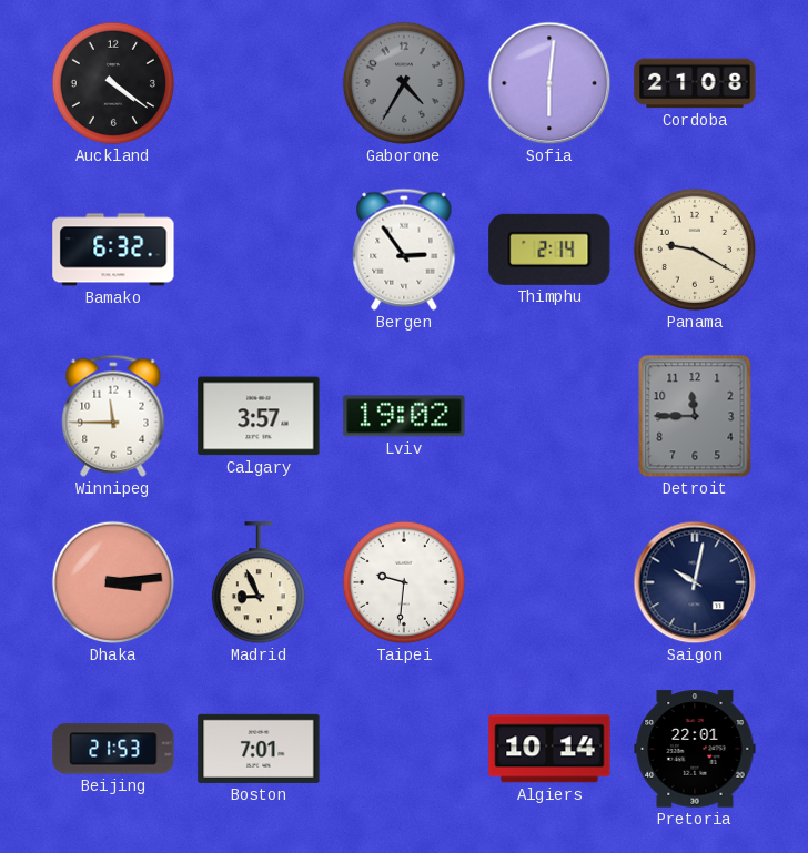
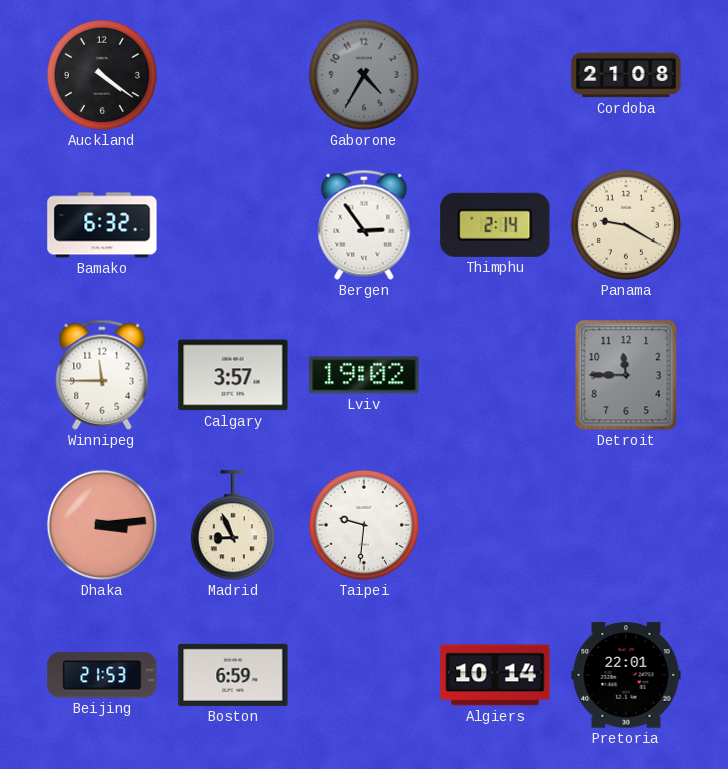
Sofia: 6:01 -> none
Saigon: 10:02 -> none
Boston: 7:01 -> 6:59
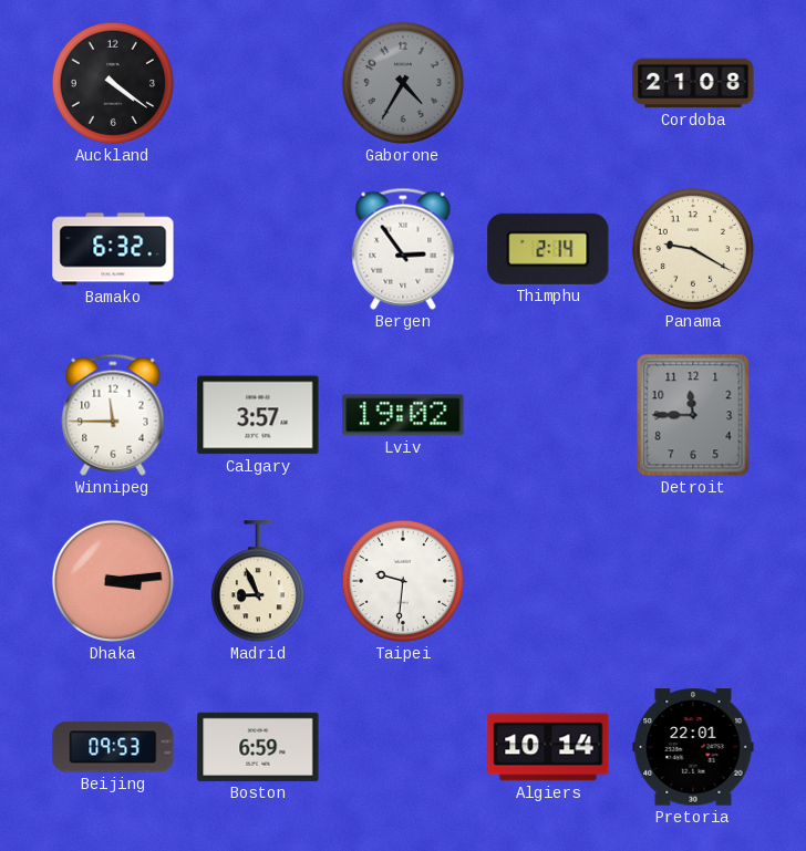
Beijing: 21:53 -> 09:53
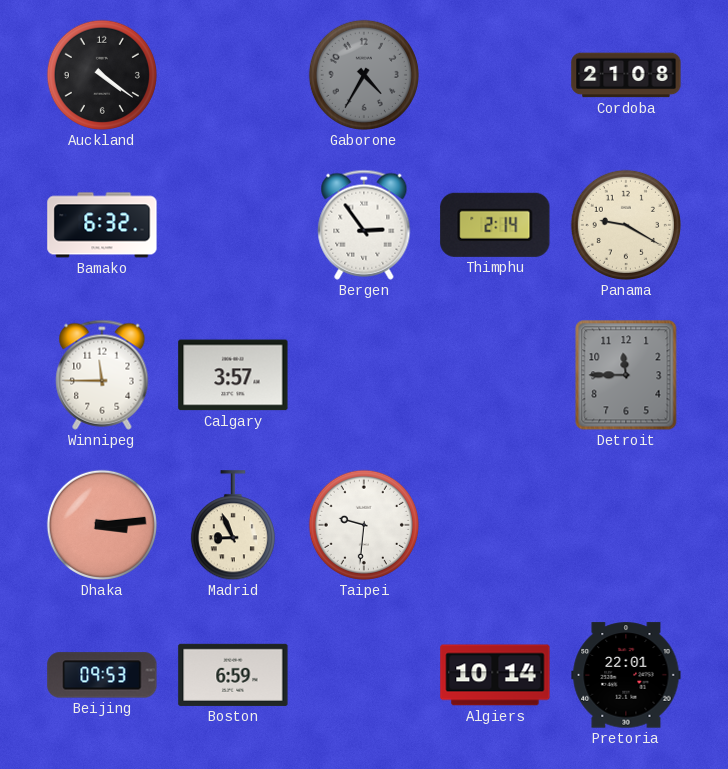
Lviv: 19:02 -> none
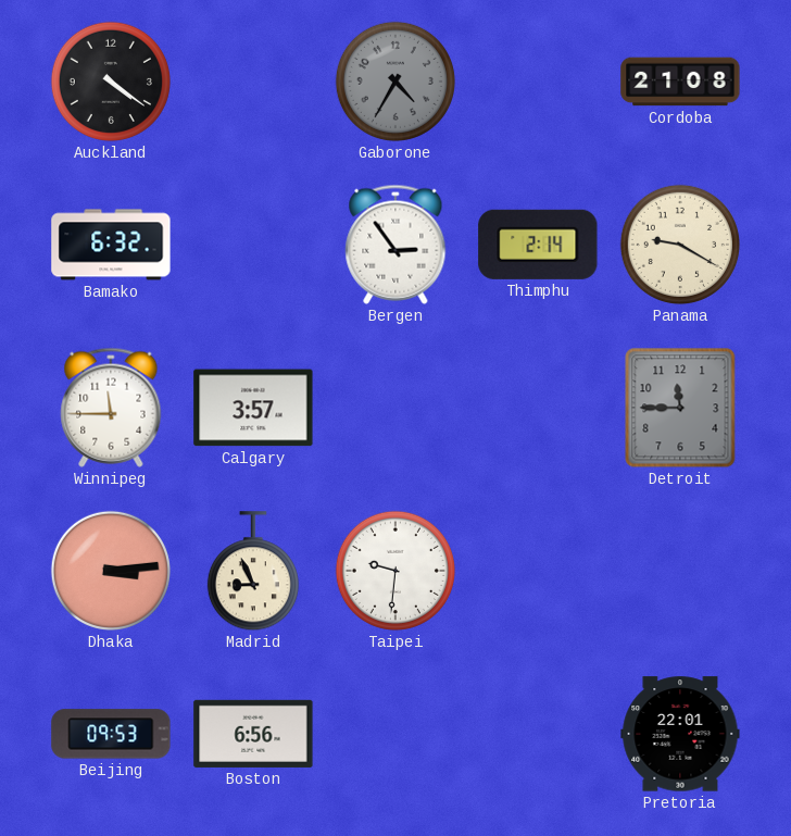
Boston: 6:59 -> 6:56
Algiers: 10:14 -> none
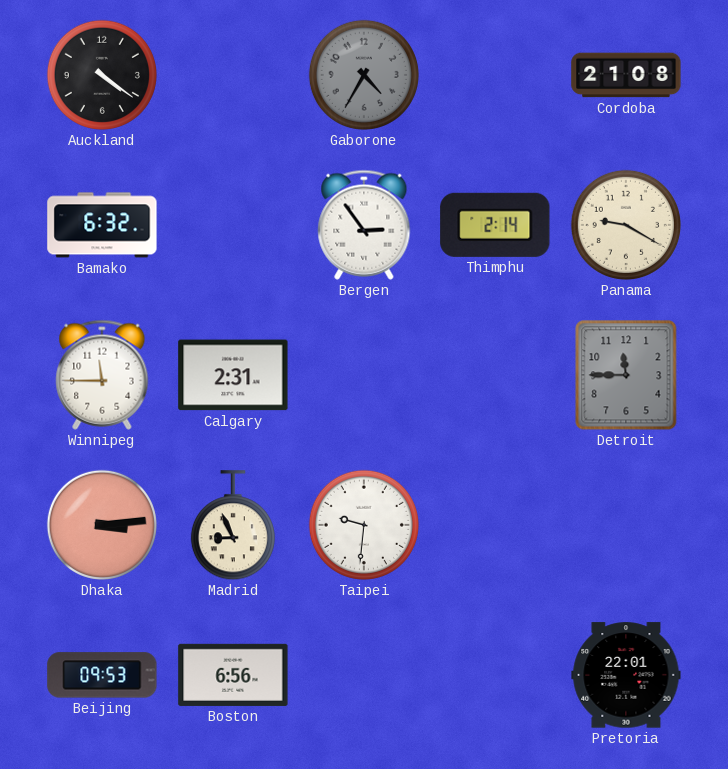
Calgary: 3:57 -> 2:31
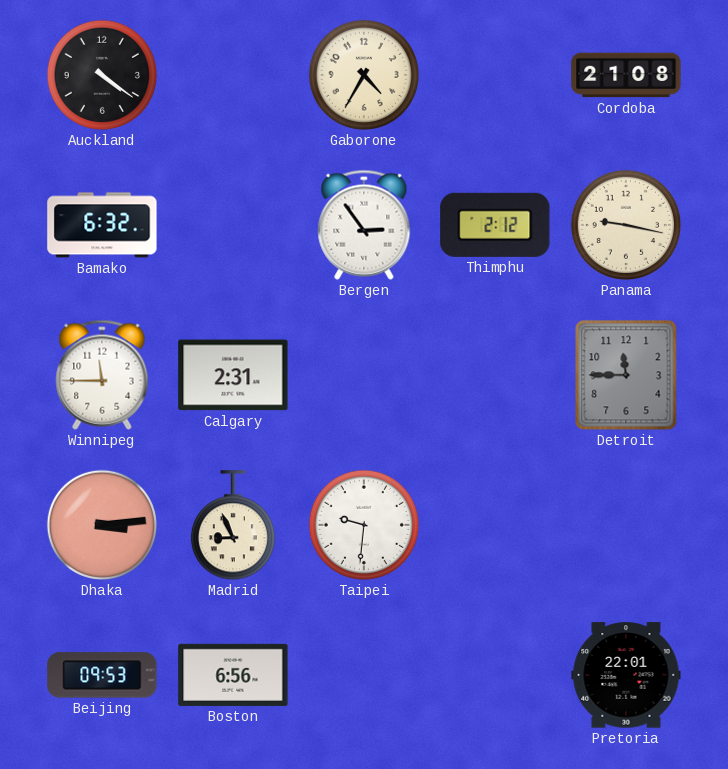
Gaborone dial: grey -> cream
Thimphu: 2:14 -> 2:12
Panama: 9:20 -> 9:17
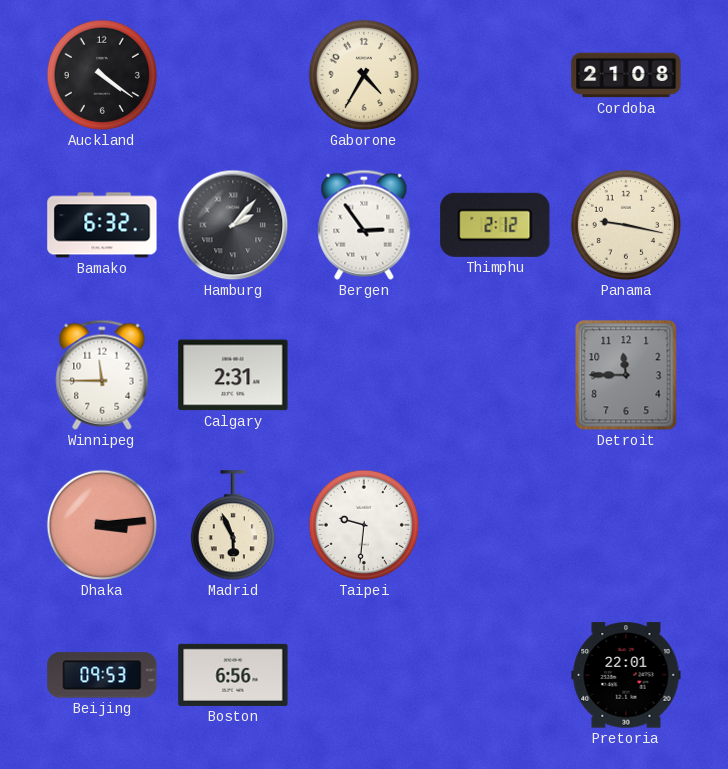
Hamburg: none -> 2:07
Madrid: 8:56 -> 5:56
